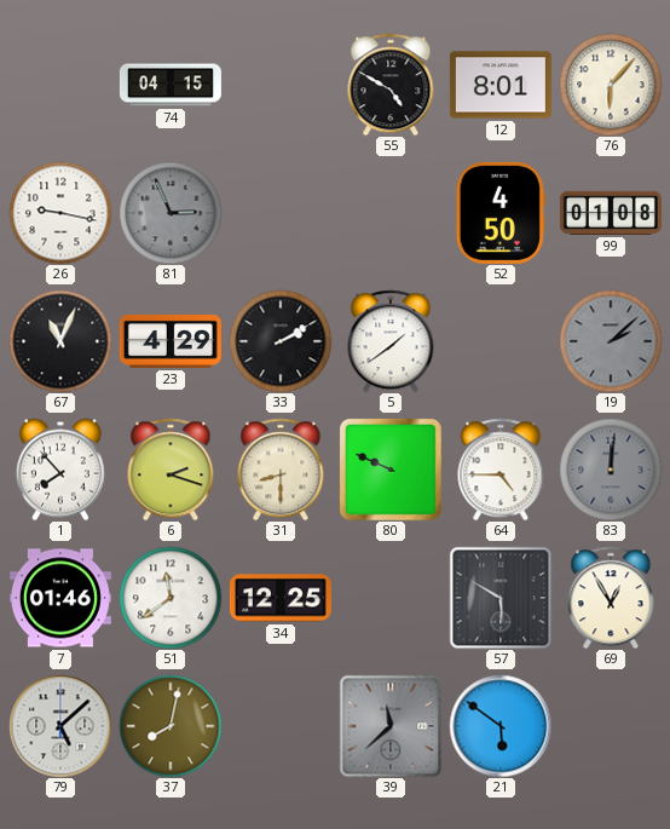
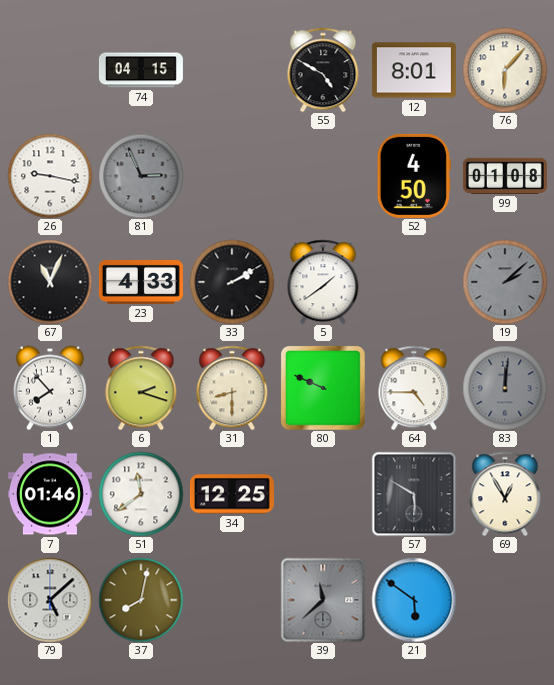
23: 4:29 -> 4:33
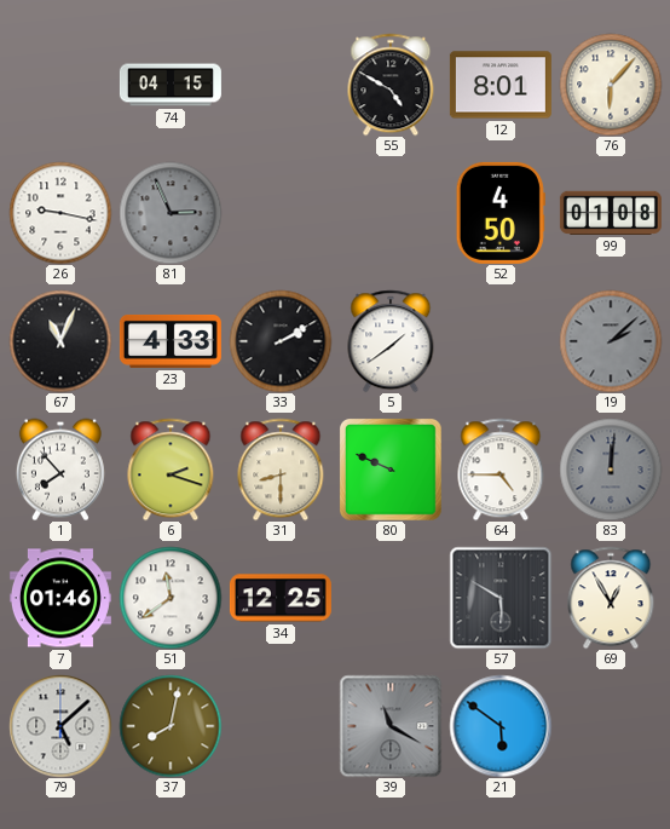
39: 11:38 -> 11:20
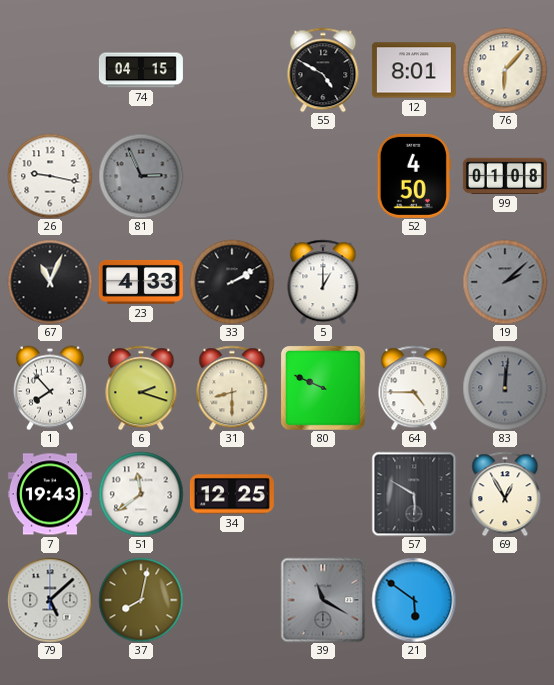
5: 1:39 -> 1:00
7: 01:46 -> 19:43
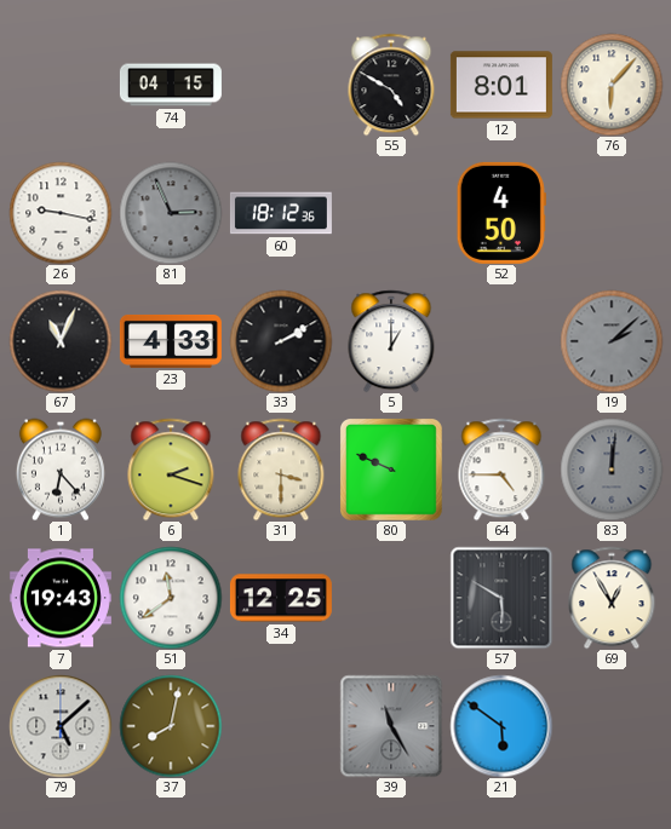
60: none -> 18:12
99: 01:08 -> none
1: 7:53 -> 6:23
31: 8:30 -> 3:30
39: 11:20 -> 11:25
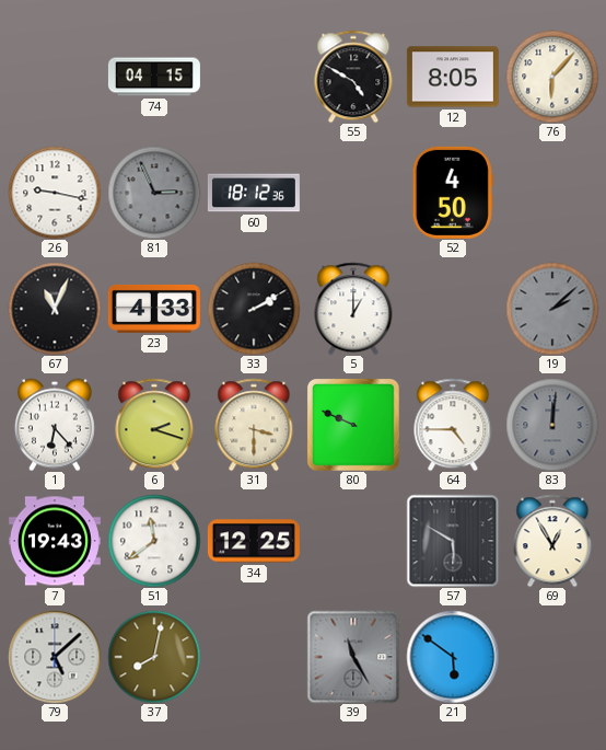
12: 8:01 -> 8:05
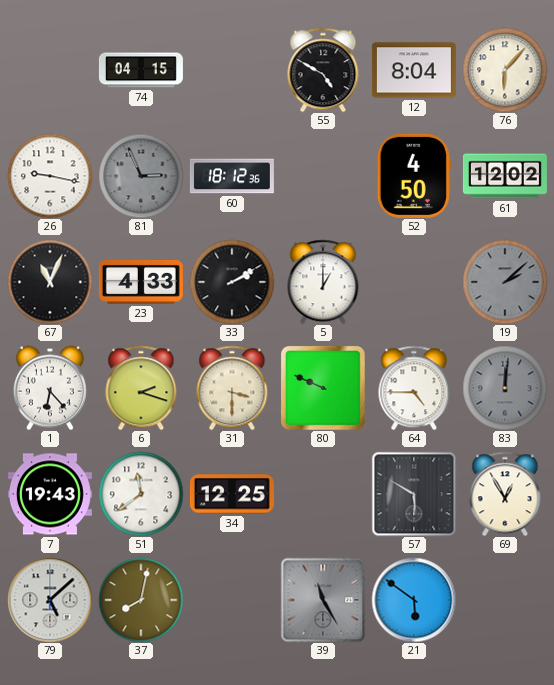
12: 8:05 -> 8:04
61: none -> 12:02
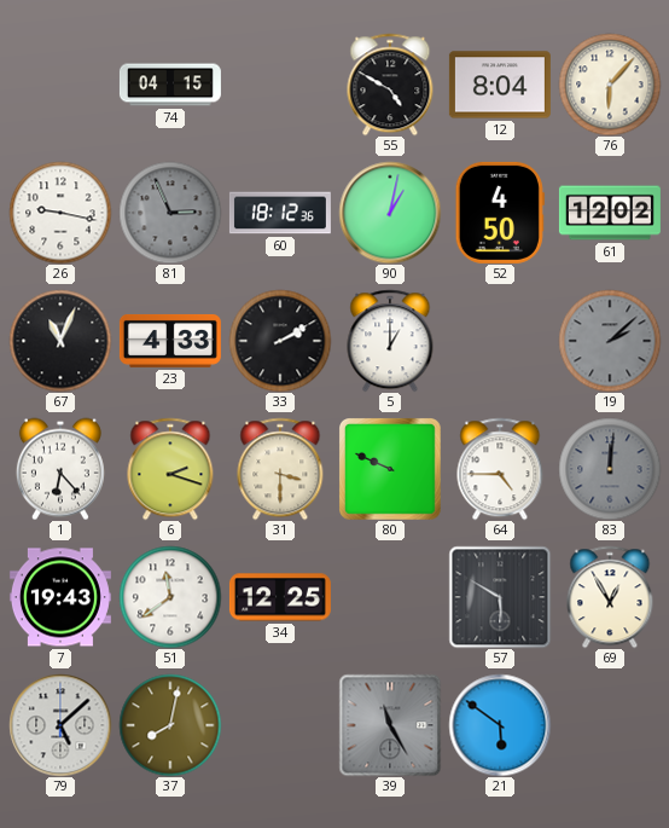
90: none -> 1:02
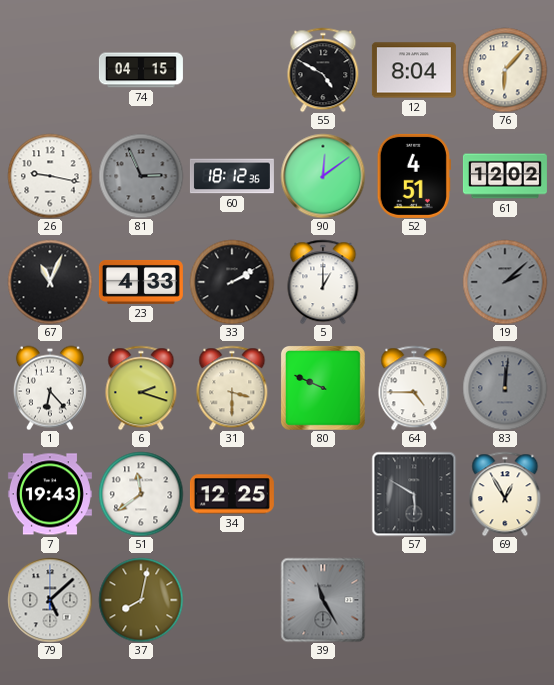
90: 1:02 -> 12:09
52: 4:50 -> 4:51
21: 5:51 -> none
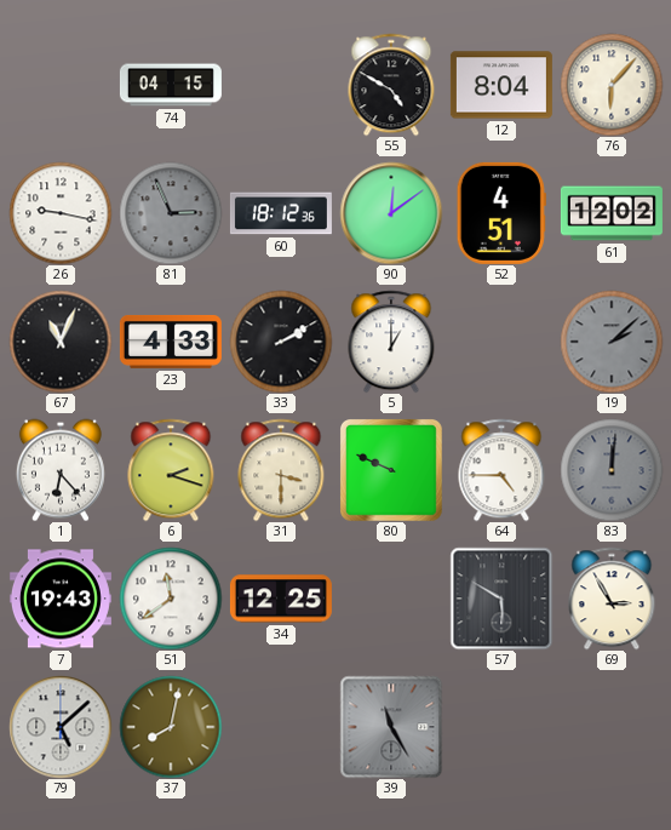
69: 12:55 -> 2:55
